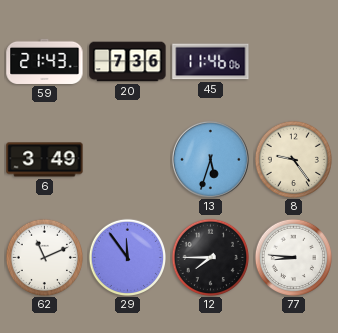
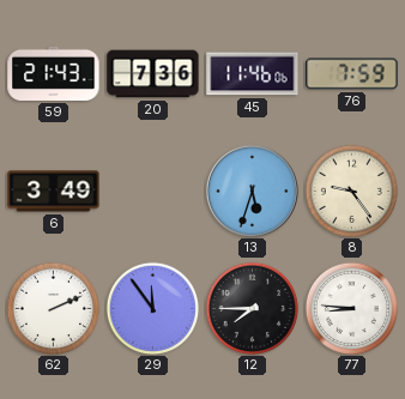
76: none -> 7:59
62: 11:11 -> 2:11
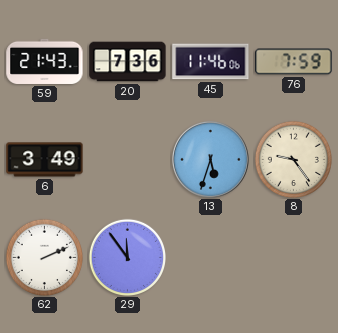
12: 7:45 -> none
77: 8:46 -> none
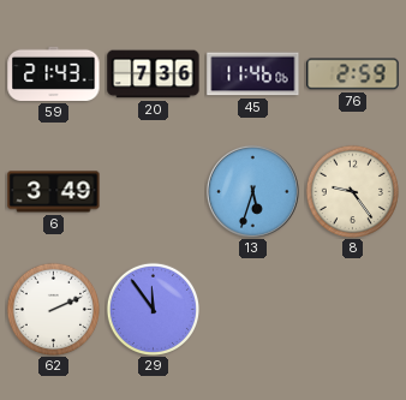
76: 7:59 -> 2:59
